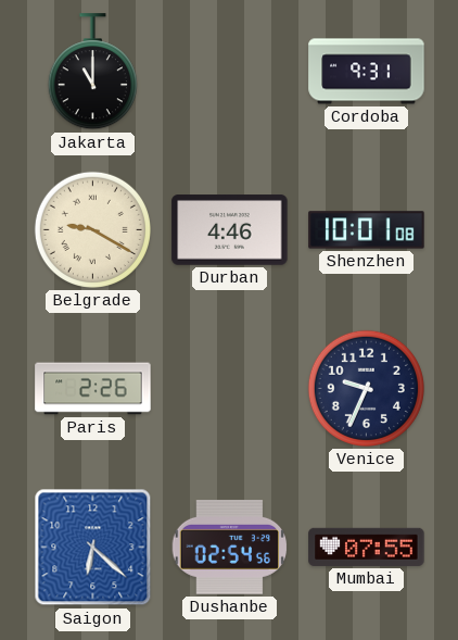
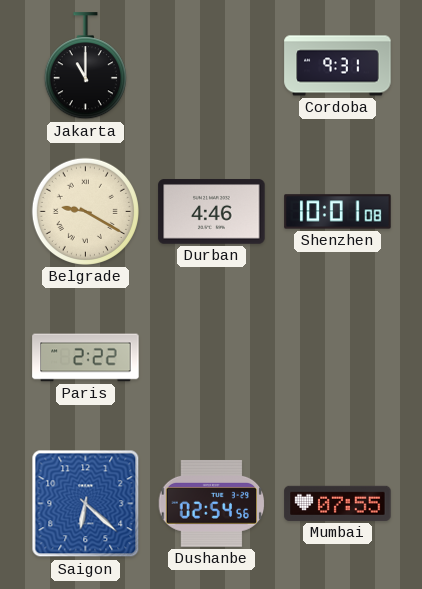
Paris: 2:26 -> 2:22
Venice: 9:34 -> none
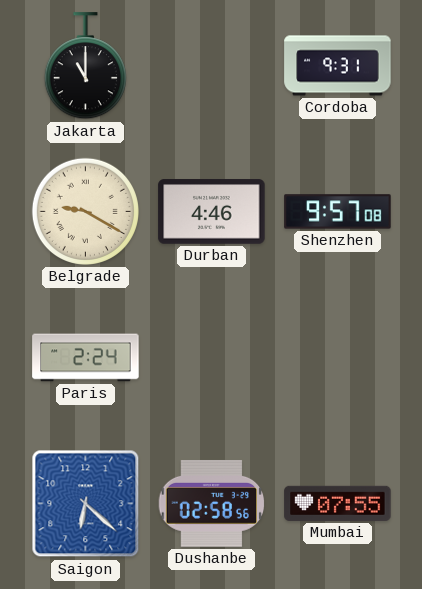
Shenzhen: 10:01 -> 9:57
Paris: 2:22 -> 2:24
Dushanbe: 02:54 -> 02:58
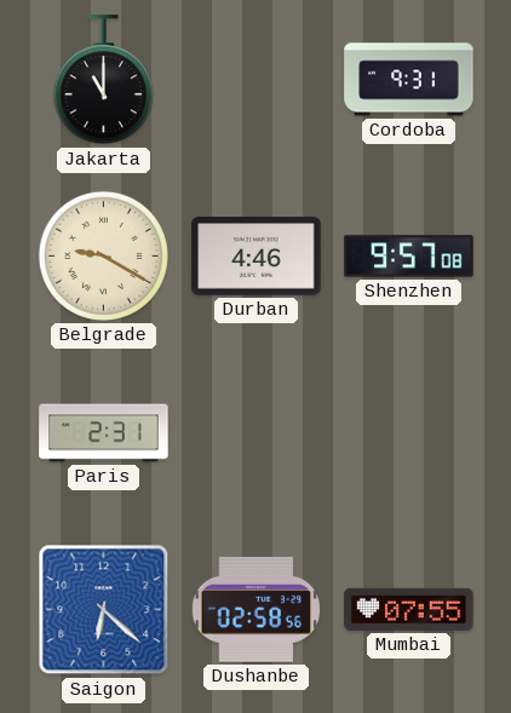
Paris: 2:24 -> 2:31
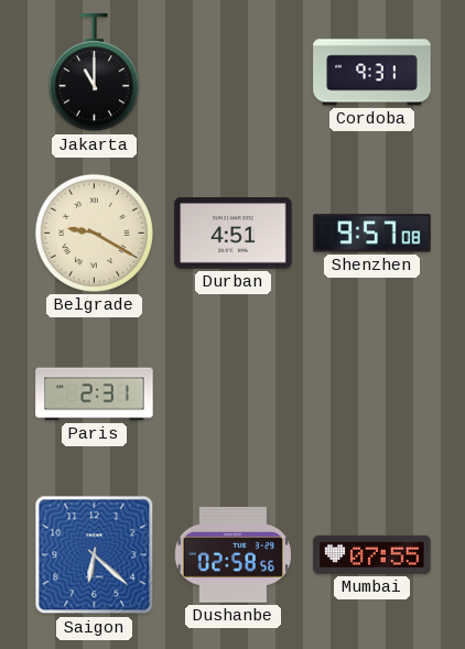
Durban: 4:46 -> 4:51
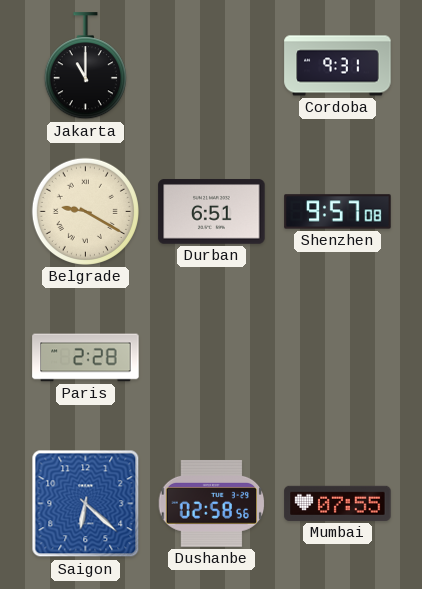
Durban: 4:51 -> 6:51
Paris: 2:31 -> 2:28
